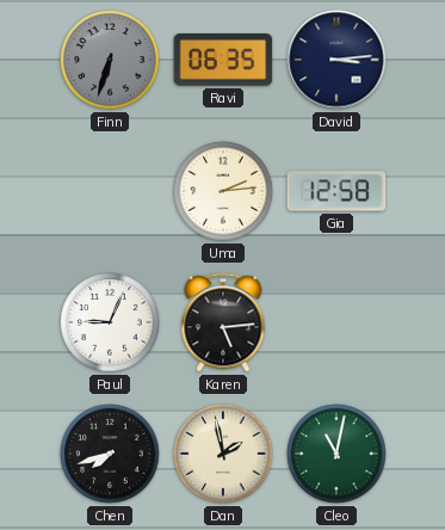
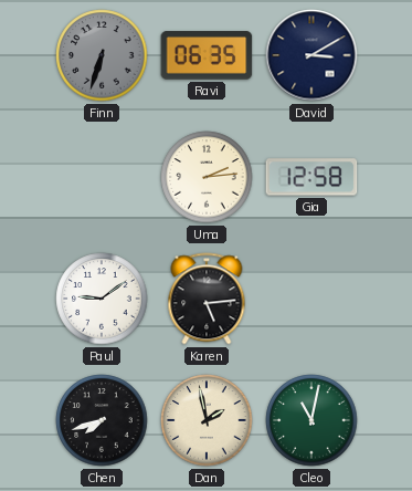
David: 3:14 -> 3:10
Paul: 9:04 -> 9:09
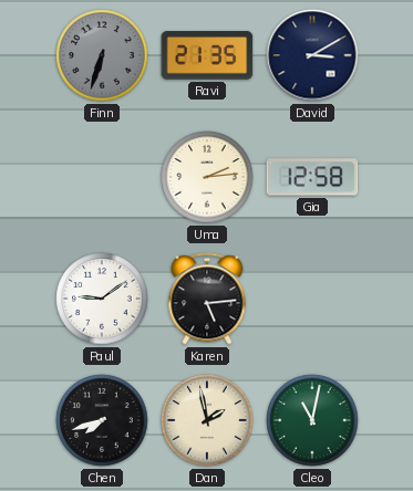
Ravi: 06:35 -> 21:35
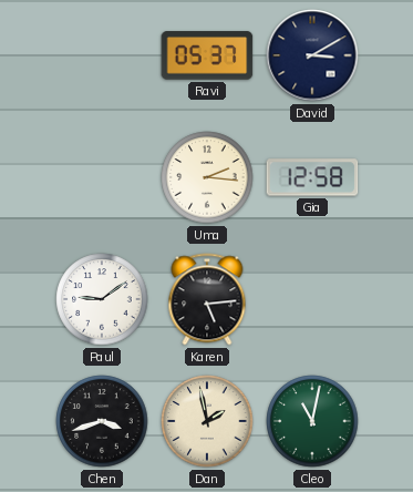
Finn: 6:33 -> none
Ravi: 21:35 -> 05:37
Uma: 2:14 -> 2:16
Chen: 7:42 -> 3:42
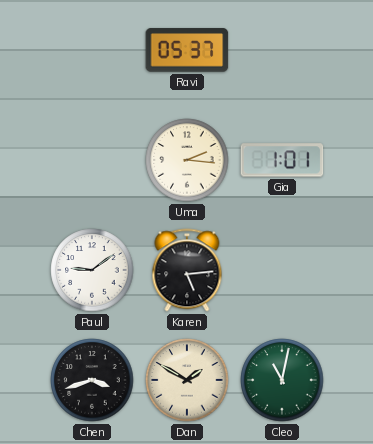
David: 3:10 -> none
Gia: 12:58 -> 1:01
Dan: 1:58 -> 1:50
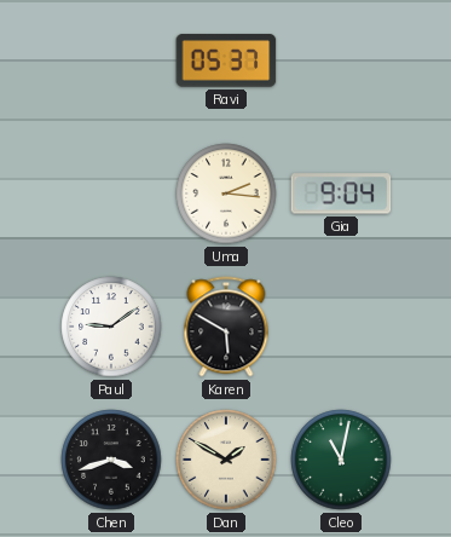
Gia: 1:01 -> 9:04
Karen: 5:14 -> 5:50
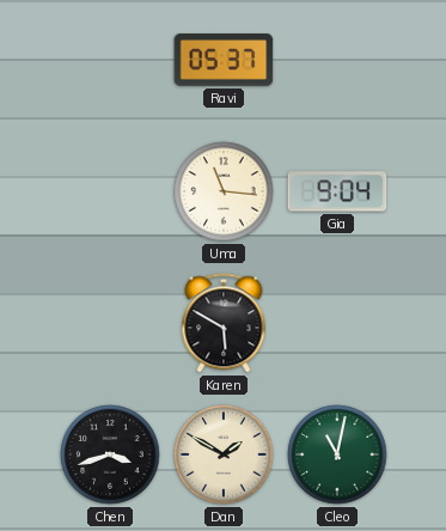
Uma: 2:16 -> 11:16
Paul: 9:09 -> none
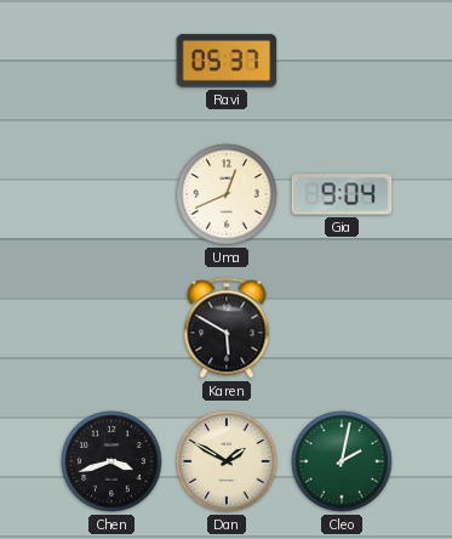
Uma: 11:16 -> 12:41
Cleo: 11:02 -> 2:02
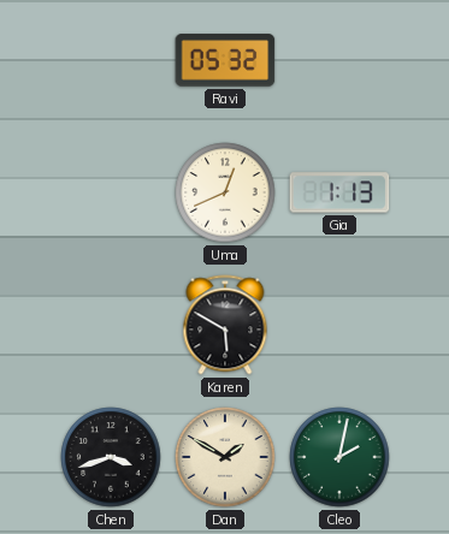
Ravi: 05:37 -> 05:32
Gia: 9:04 -> 1:13
